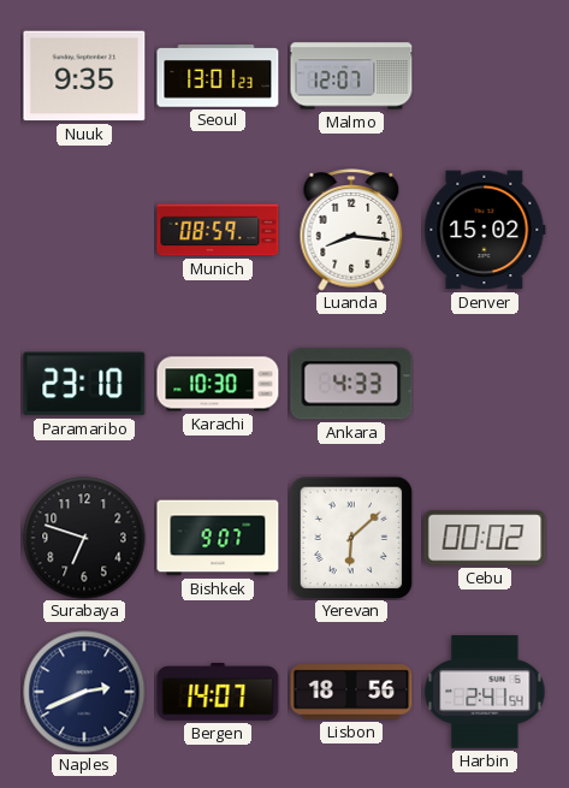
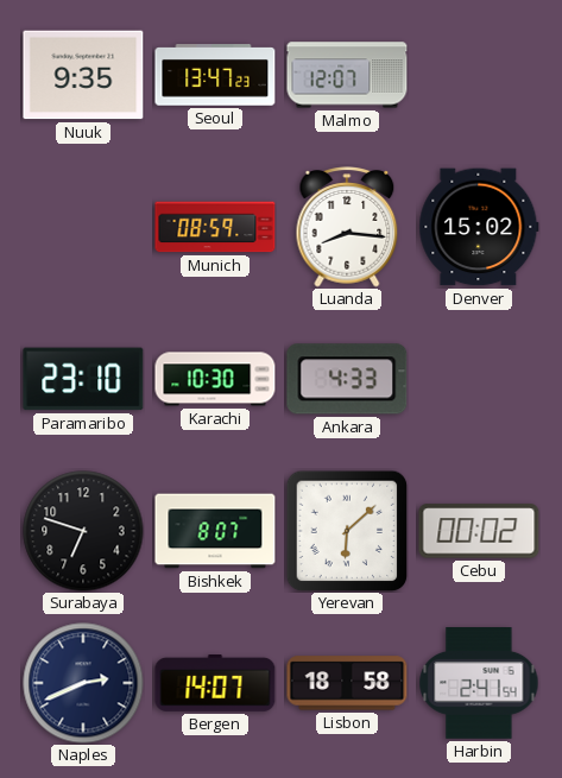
Seoul: 13:01 -> 13:47
Bishkek: 9:07 -> 8:07
Lisbon: 18:56 -> 18:58
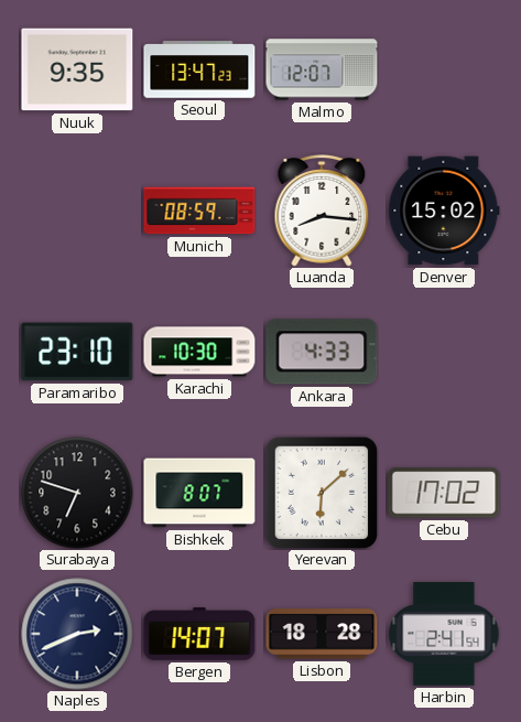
Cebu: 00:02 -> 17:02
Lisbon: 18:58 -> 18:28
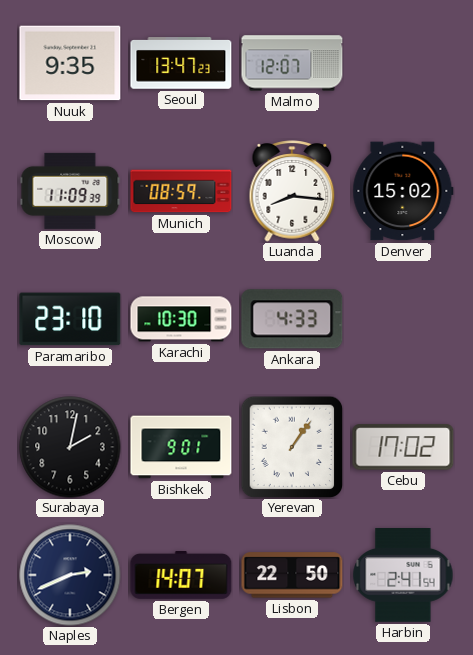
Moscow: none -> 11:09
Surabaya: 6:48 -> 2:02
Bishkek: 8:07 -> 9:01
Yerevan: 6:08 -> 1:06
Lisbon: 18:28 -> 22:50
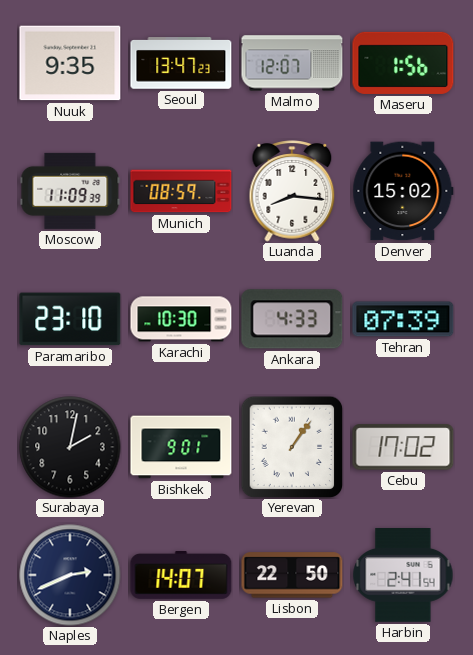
Maseru: none -> 1:56
Tehran: none -> 07:39
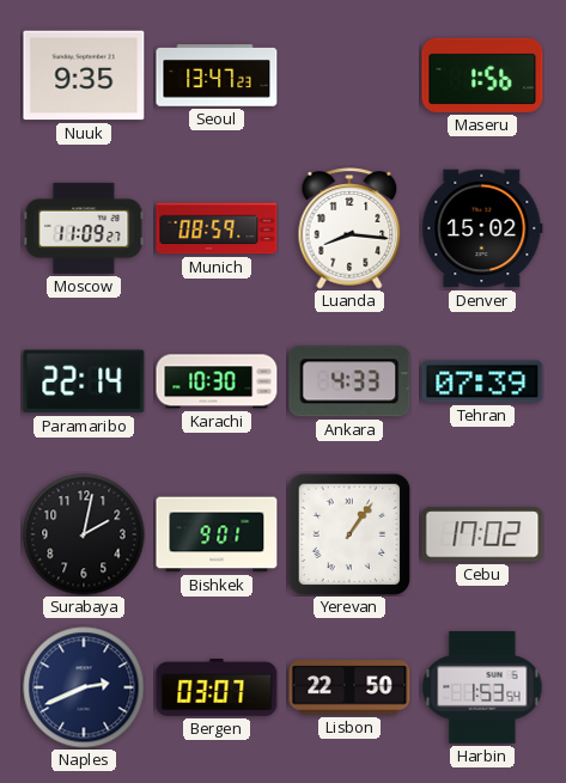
Malmo: 12:07 -> none
Moscow: 11:09:39 -> 11:09:27
Paramaribo: 23:10 -> 22:14
Bergen: 14:07 -> 03:07
Harbin: 2:41 -> 1:53
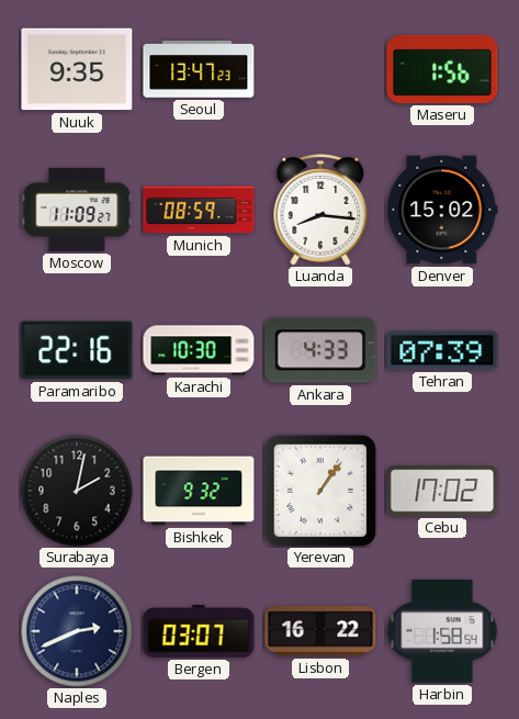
Paramaribo: 22:14 -> 22:16
Bishkek: 9:01 -> 9:32
Lisbon: 22:50 -> 16:22
Harbin: 1:53 -> 1:58
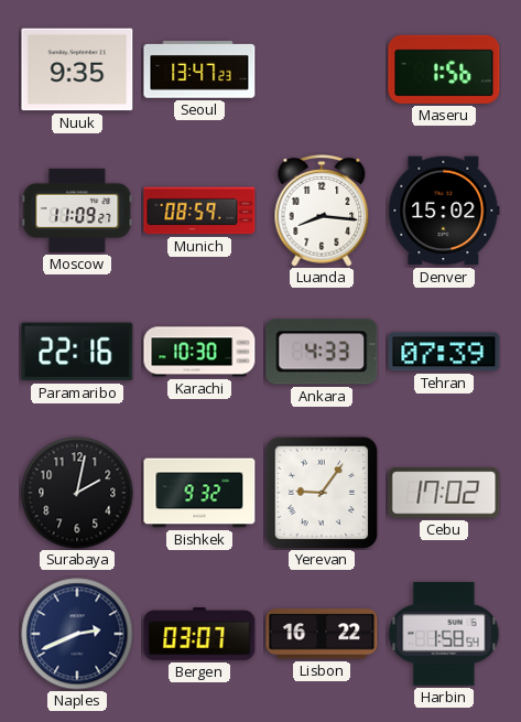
Yerevan: 1:06 -> 9:06
